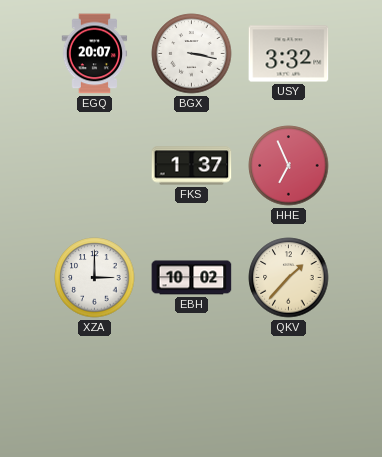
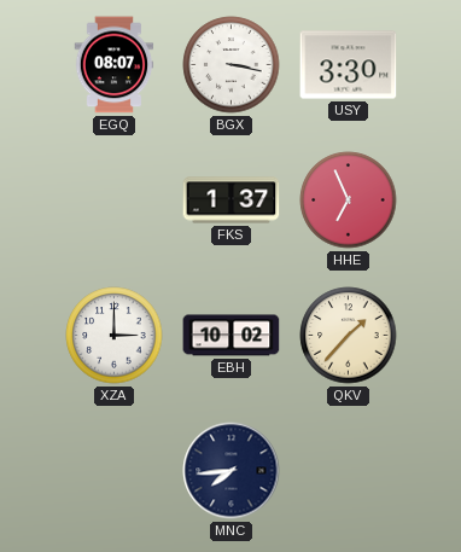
EGQ: 20:07 -> 08:07
USY: 3:32 -> 3:30
MNC: none -> 7:44
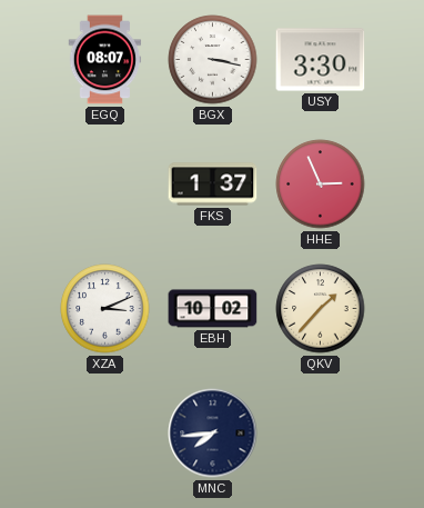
HHE: 6:56 -> 2:56
XZA: 3:00 -> 3:11
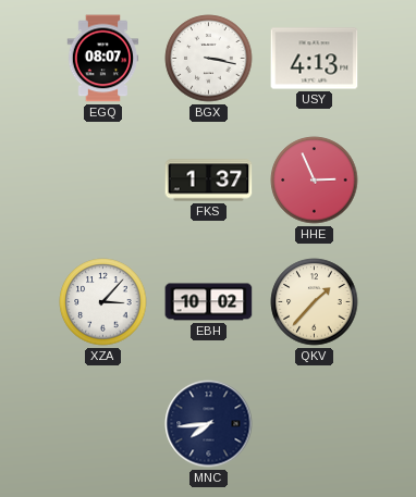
USY: 3:30 -> 4:13
XZA: 3:11 -> 3:07
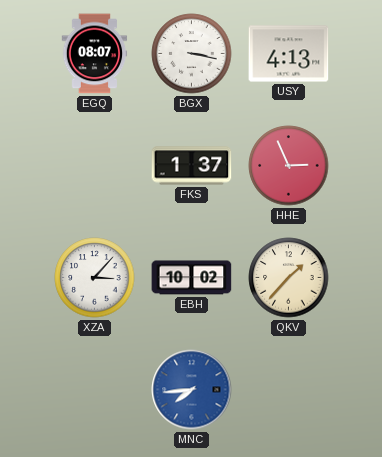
MNC dial: navy -> blue
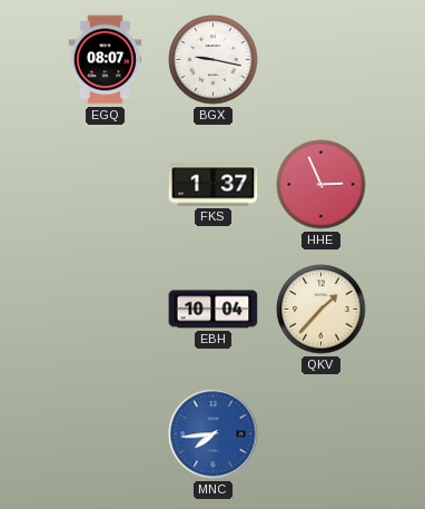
BGX: 3:17 -> 9:17
USY: 4:13 -> none
XZA: 3:07 -> none
EBH: 10:02 -> 10:04
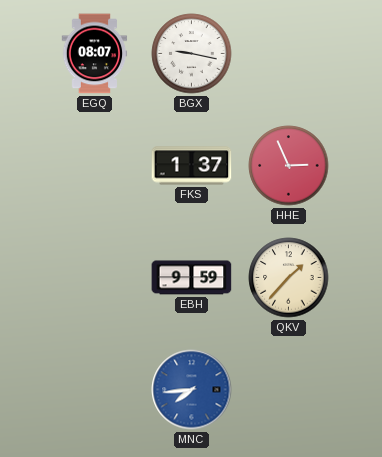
EBH: 10:04 -> 9:59
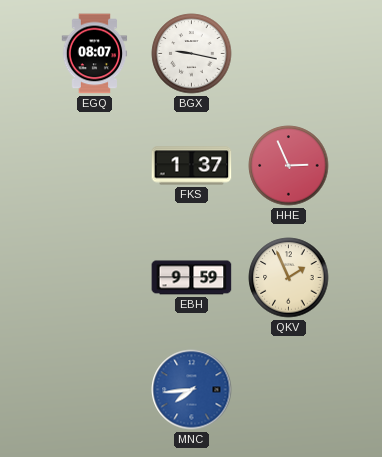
QKV: 1:37 -> 1:56
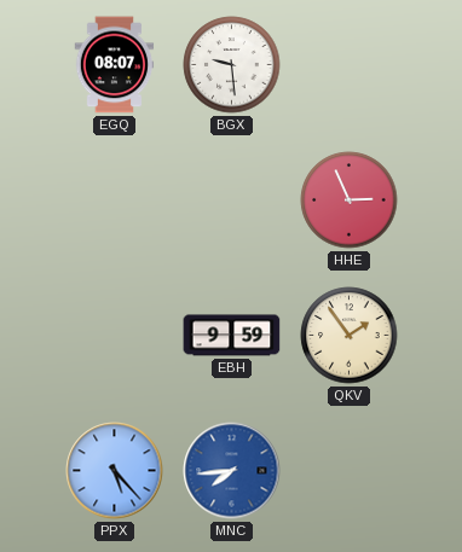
BGX: 9:17 -> 9:29
FKS: 1:37 -> none
QKV: 1:56 -> 1:54
PPX: none -> 5:23
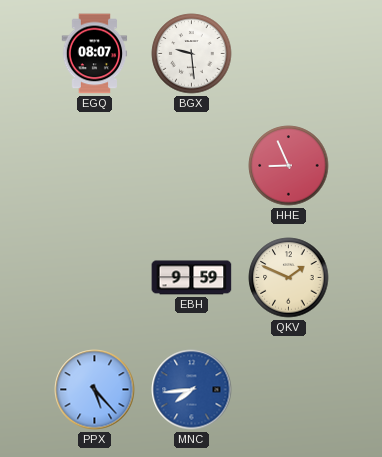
HHE: 2:56 -> 8:56
QKV: 1:54 -> 1:49
